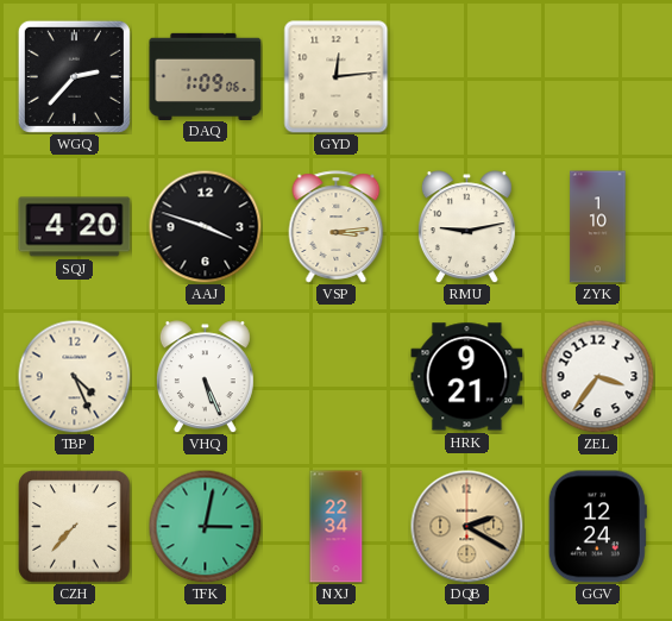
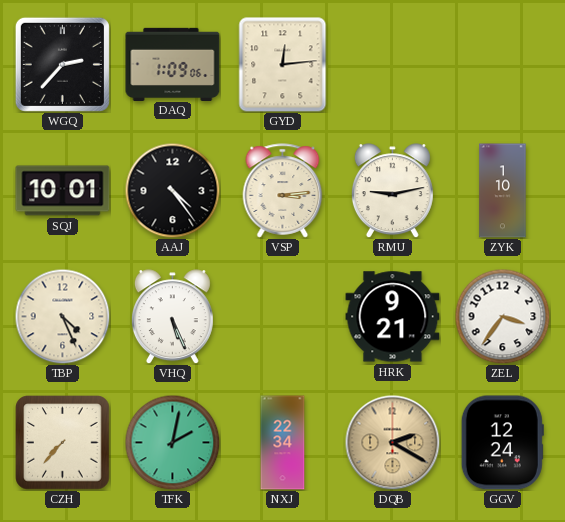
SQJ: 4:20 -> 10:01
AAJ: 3:48 -> 4:24
TFK: 3:02 -> 2:02
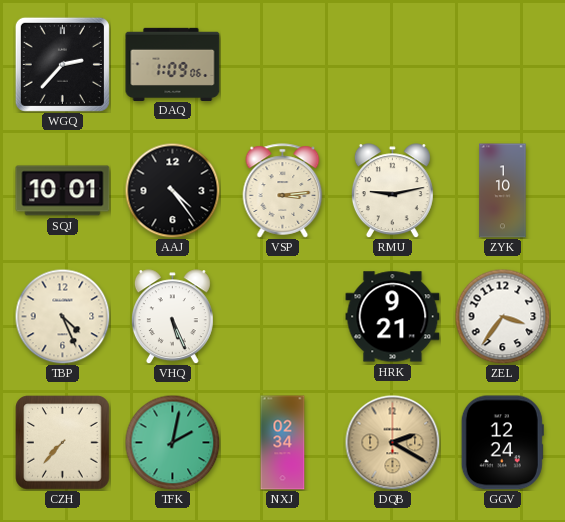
GYD: 12:14 -> none
NXJ: 22:34 -> 02:34
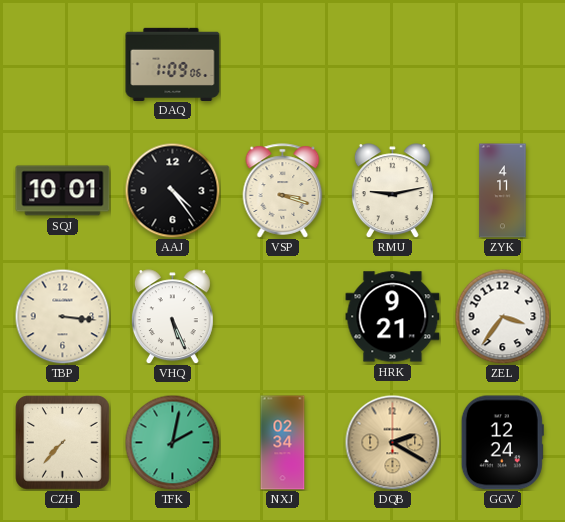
WGQ: 2:37 -> none
VSP: 3:14 -> 3:18
ZYK: 1:10 -> 4:11
TBP: 4:26 -> 3:16
